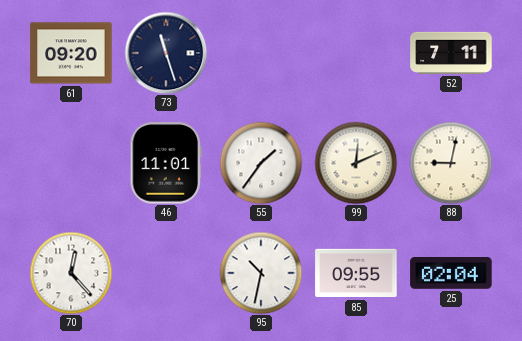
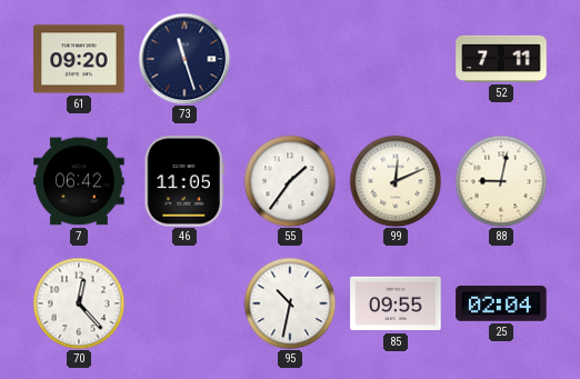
7: none -> 06:42
46: 11:01 -> 11:05
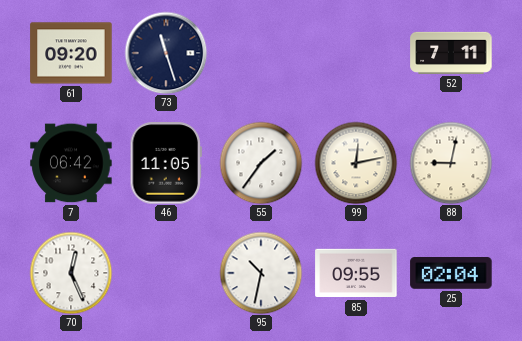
99: 12:11 -> 12:13
70: 12:23 -> 12:26
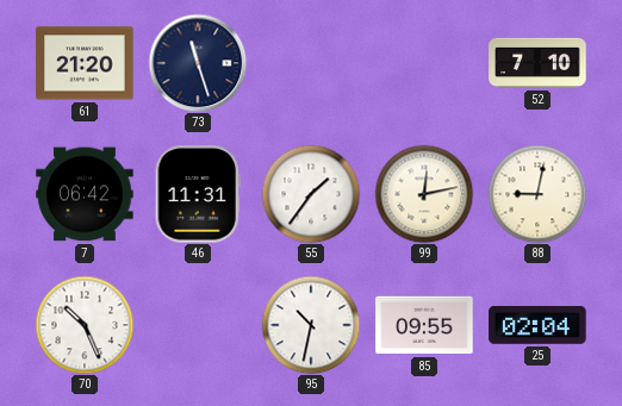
61: 09:20 -> 21:20
52: 7:11 -> 7:10
46: 11:05 -> 11:31
70: 12:26 -> 10:26
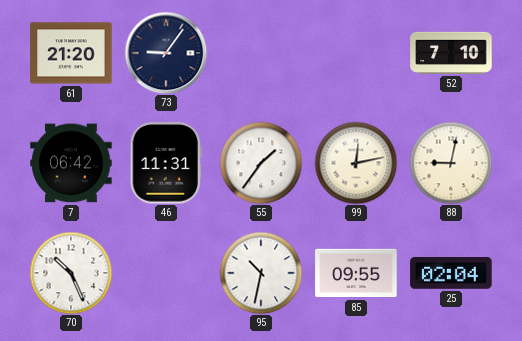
73: 11:27 -> 9:06
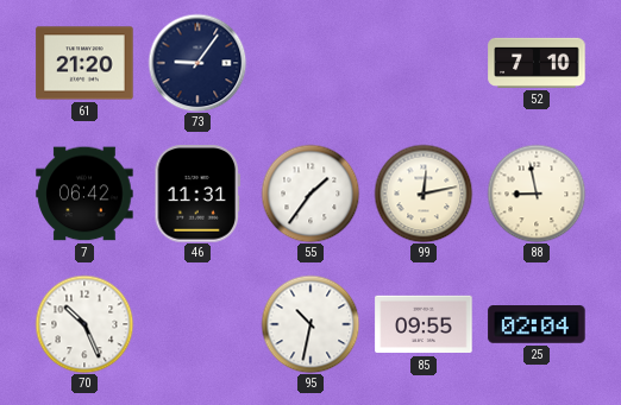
88: 9:02 -> 8:58
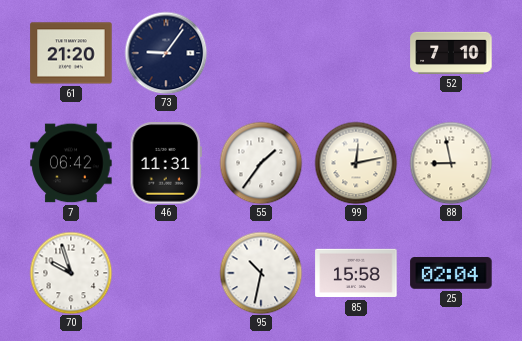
70: 10:26 -> 9:57
85: 09:55 -> 15:58
